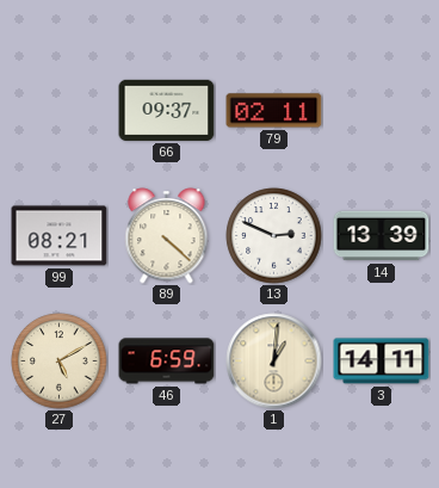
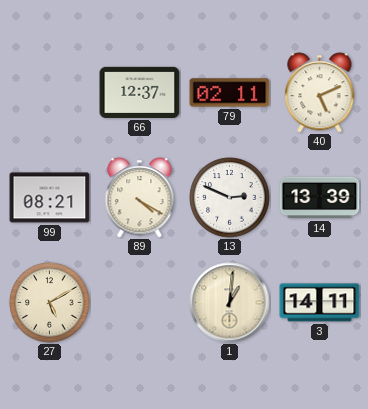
66: 09:37 -> 12:37
40: none -> 5:11
89: 4:22 -> 4:20
46: 6:59 -> none
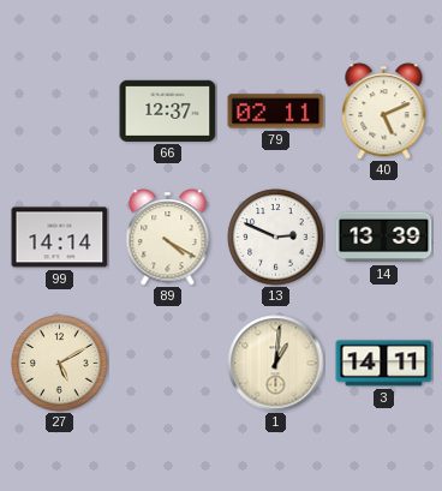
99: 08:21 -> 14:14
